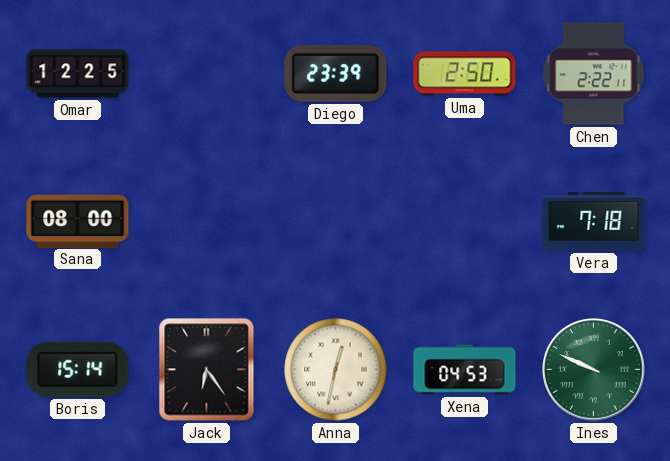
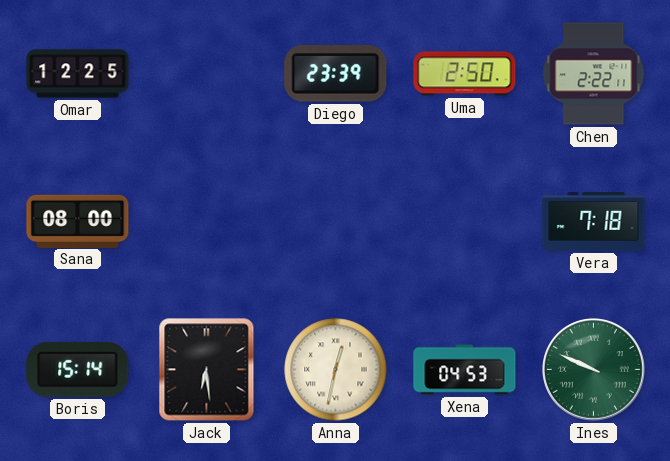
Jack: 6:24 -> 6:29
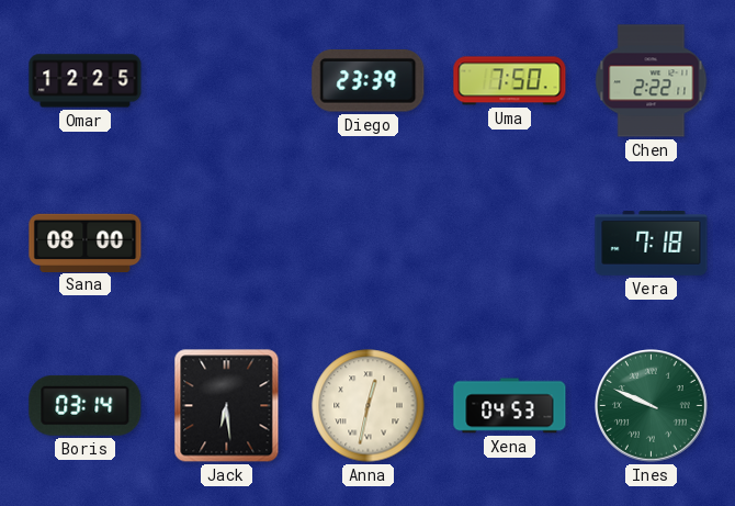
Uma: 2:50 -> 7:50
Boris: 15:14 -> 03:14
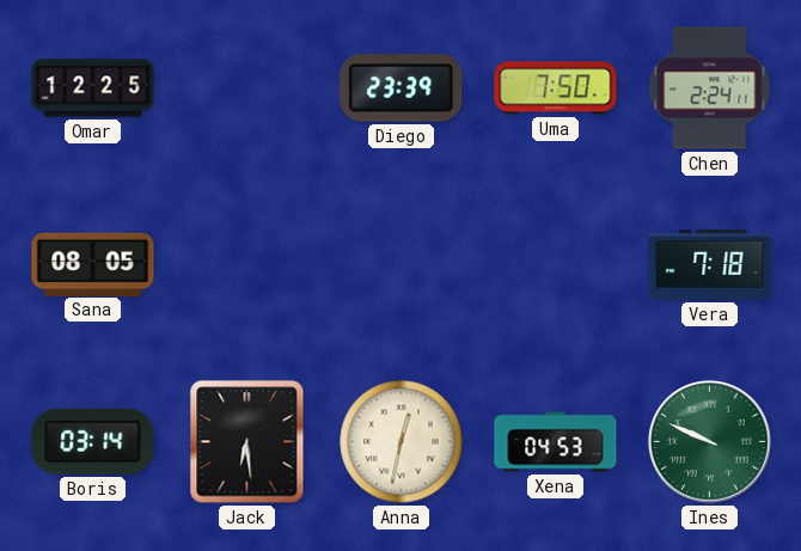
Chen: 2:22 -> 2:24
Sana: 08:00 -> 08:05
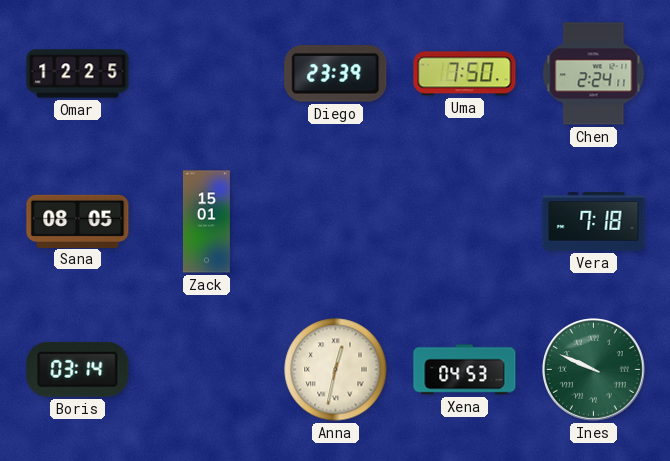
Zack: none -> 15:01
Jack: 6:29 -> none
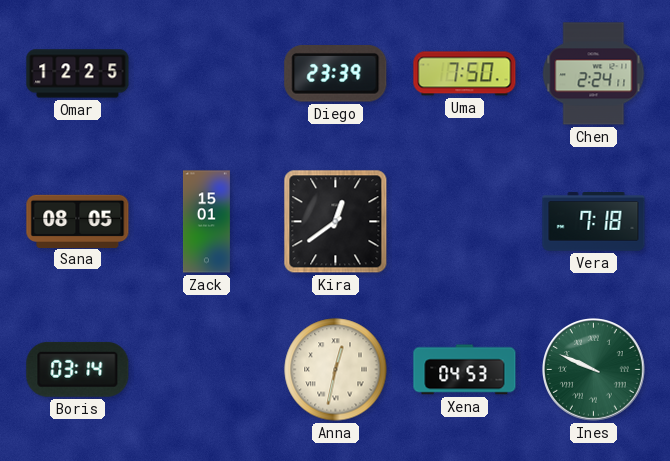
Kira: none -> 12:39
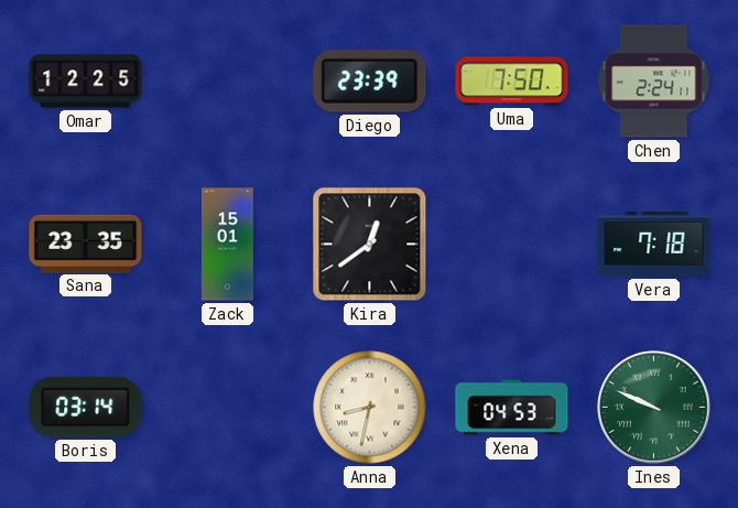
Sana: 08:05 -> 23:35
Anna: 12:32 -> 8:32
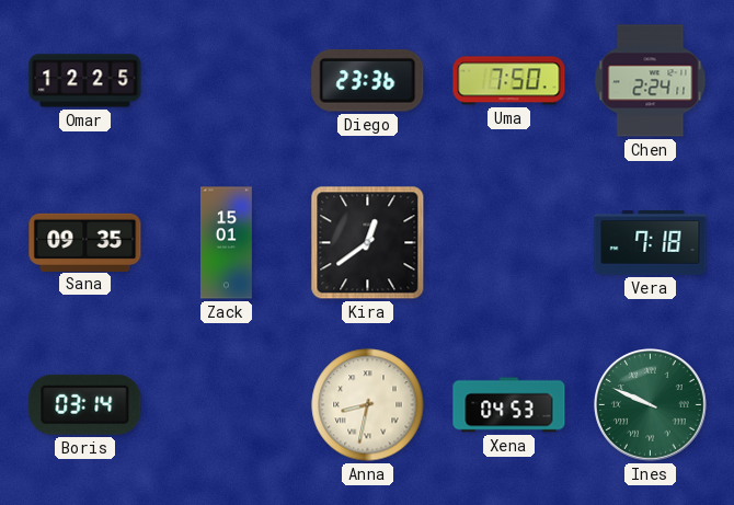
Diego: 23:39 -> 23:36
Sana: 23:35 -> 09:35
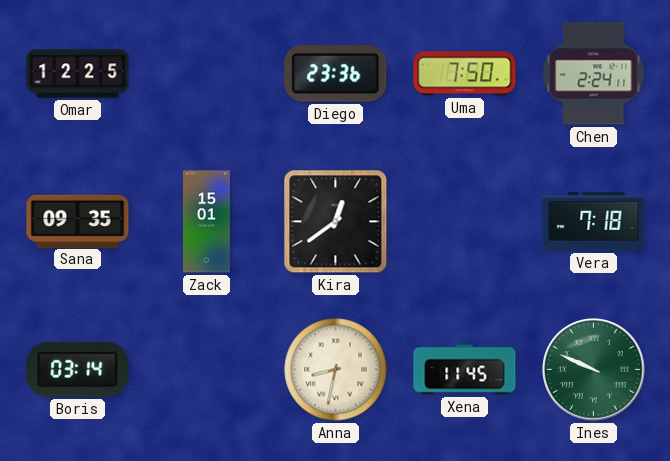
Xena: 04:53 -> 11:45
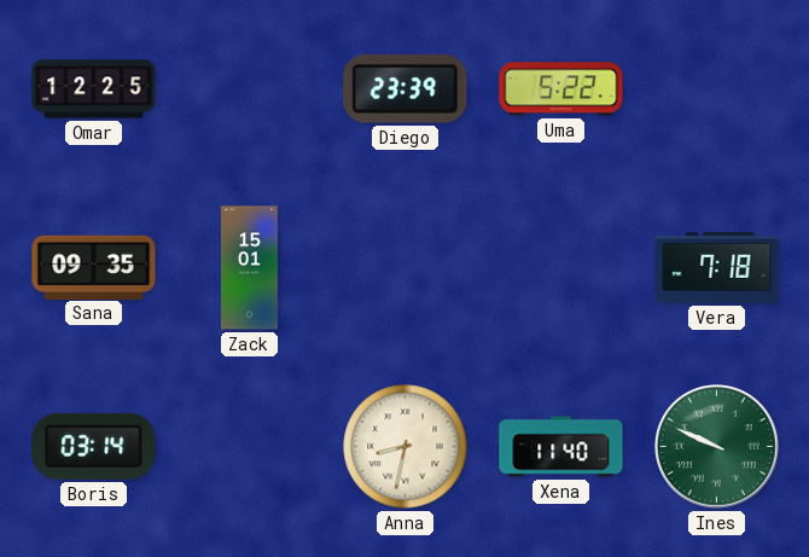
Diego: 23:36 -> 23:39
Uma: 7:50 -> 5:22
Chen: 2:24 -> none
Kira: 12:39 -> none
Xena: 11:45 -> 11:40
